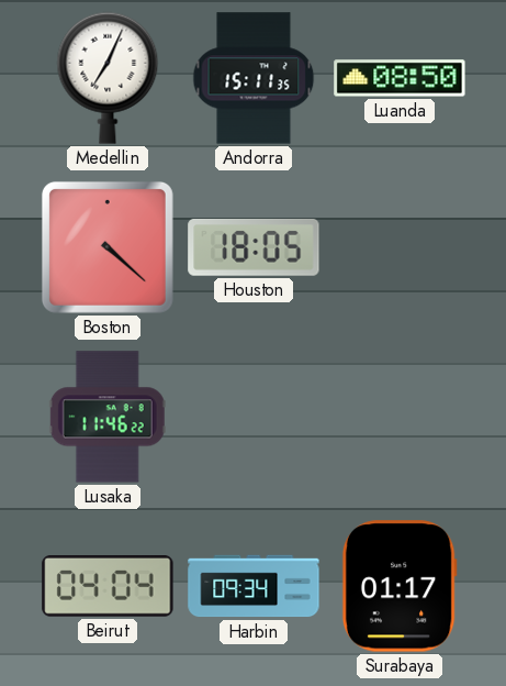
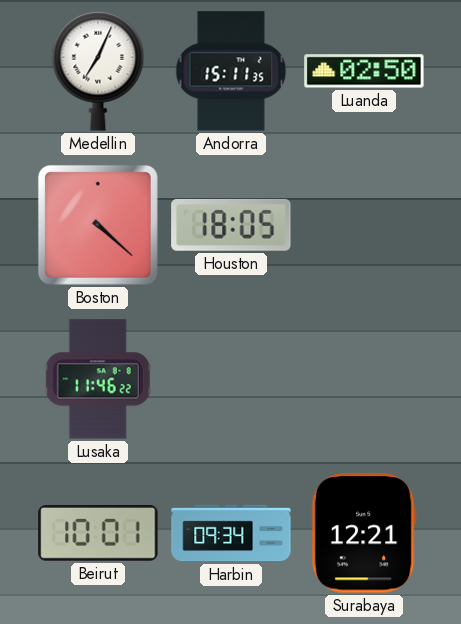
Luanda: 08:50 -> 02:50
Beirut: 04:04 -> 10:01
Surabaya: 01:17 -> 12:21
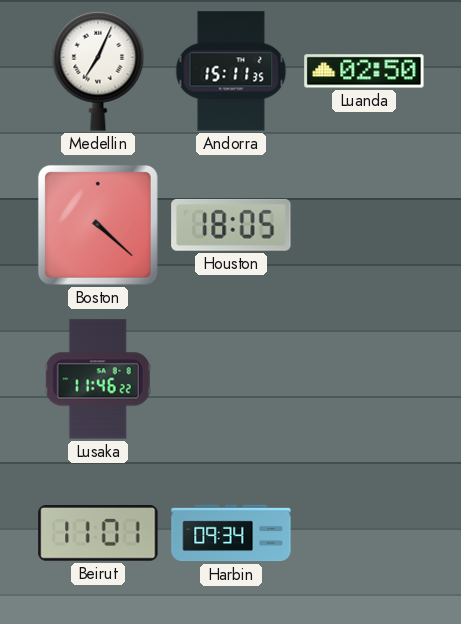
Beirut: 10:01 -> 11:01
Surabaya: 12:21 -> none
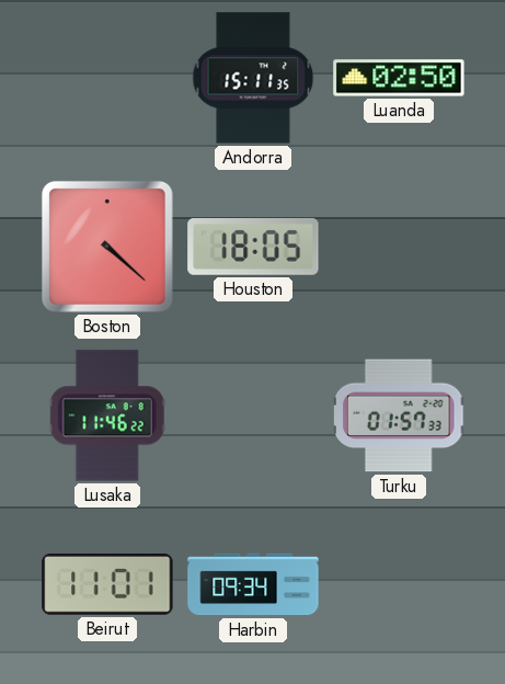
Medellin: 7:04 -> none
Turku: none -> 01:57
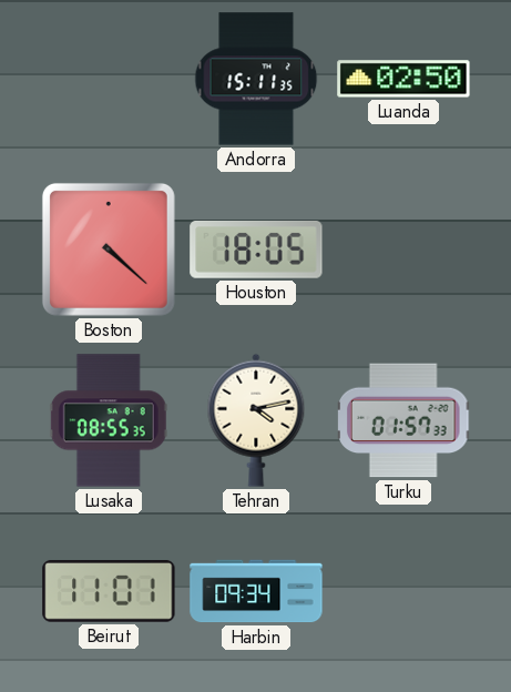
Lusaka: 11:46 -> 08:55
Tehran: none -> 4:13
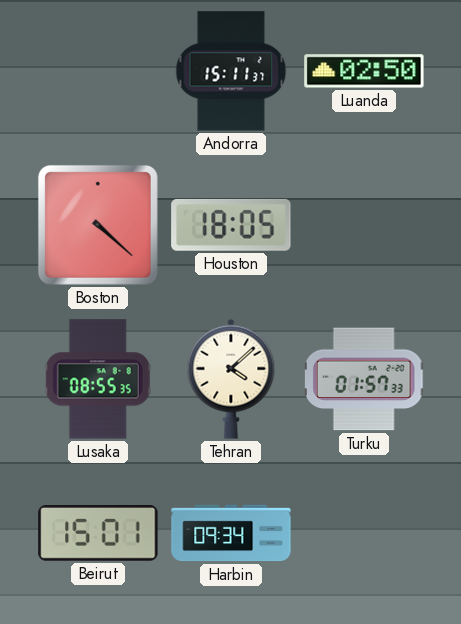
Andorra: 15:11:35 -> 15:11:37
Tehran: 4:13 -> 4:08
Beirut: 11:01 -> 15:01
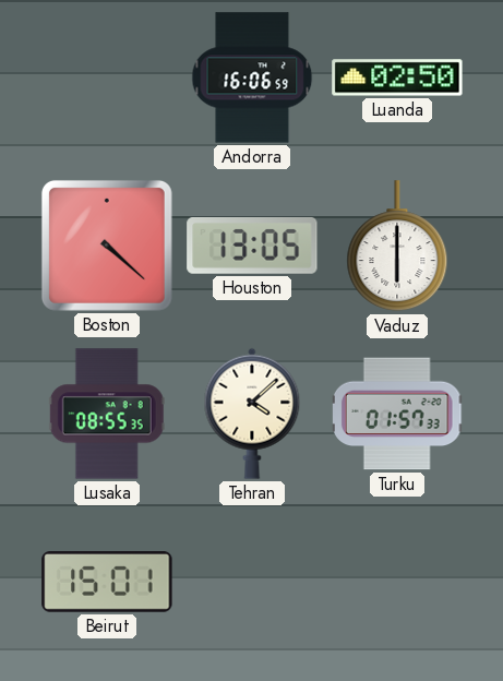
Andorra: 15:11 -> 16:06
Houston: 18:05 -> 13:05
Vaduz: none -> 6:00
Harbin: 09:34 -> none
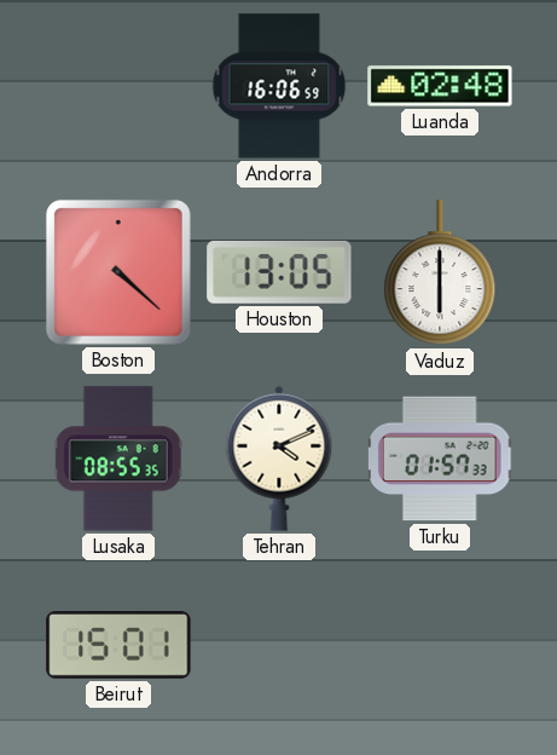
Luanda: 02:50 -> 02:48
Tehran: 4:08 -> 4:11
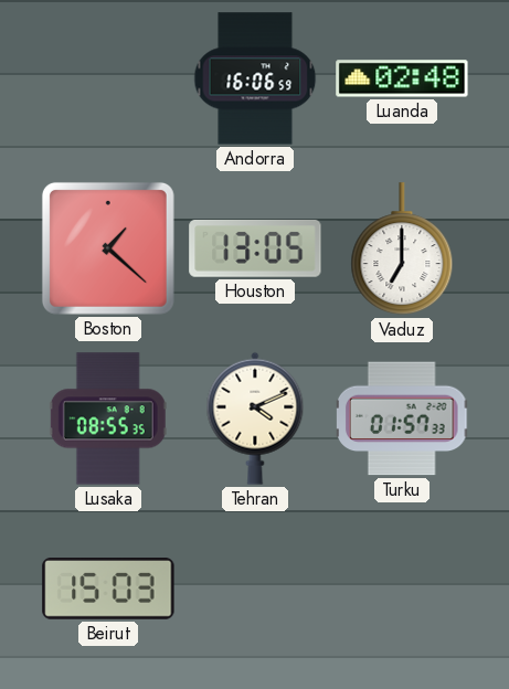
Boston: 4:22 -> 1:22
Vaduz: 6:00 -> 7:00
Beirut: 15:01 -> 15:03
